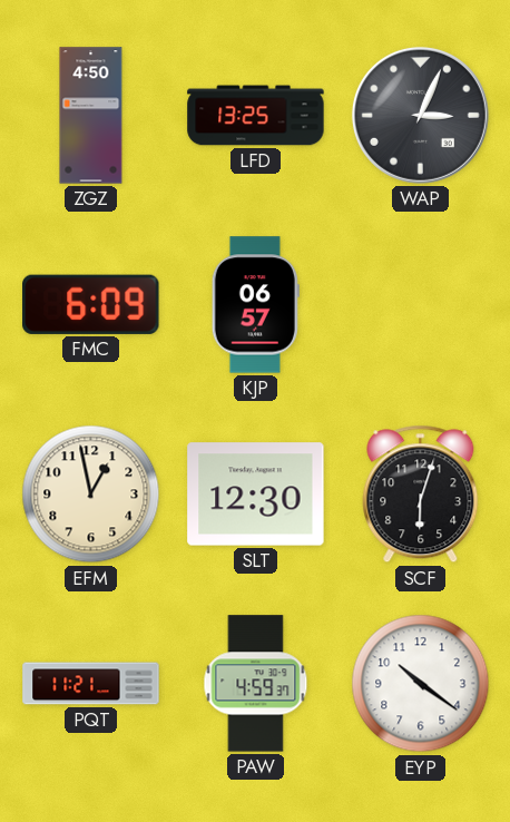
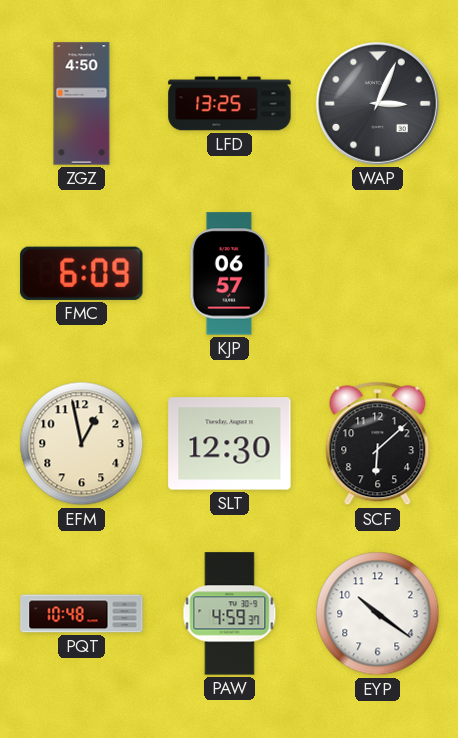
SCF: 6:03 -> 6:08
PQT: 11:21 -> 10:48
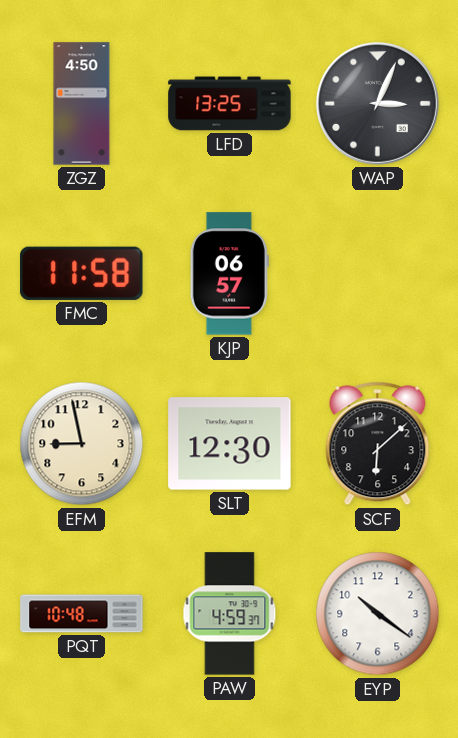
FMC: 6:09 -> 11:58
EFM: 12:58 -> 8:58
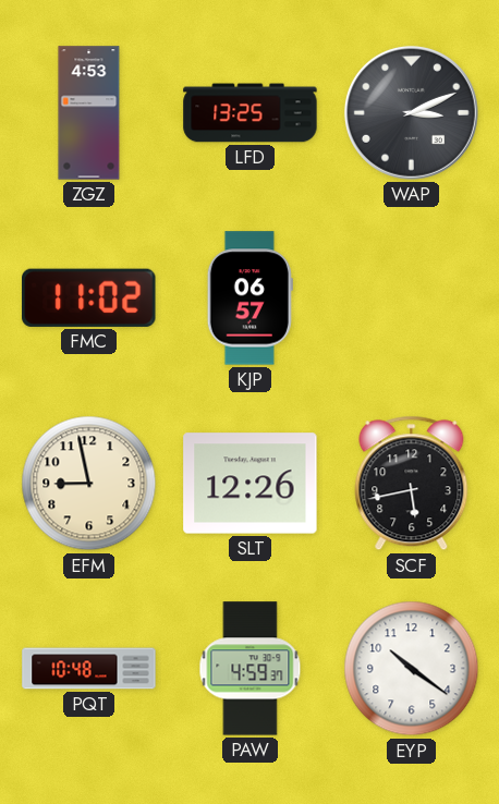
ZGZ: 4:50 -> 4:53
WAP: 3:04 -> 3:11
FMC: 11:58 -> 11:02
SLT: 12:30 -> 12:26
SCF: 6:08 -> 5:43
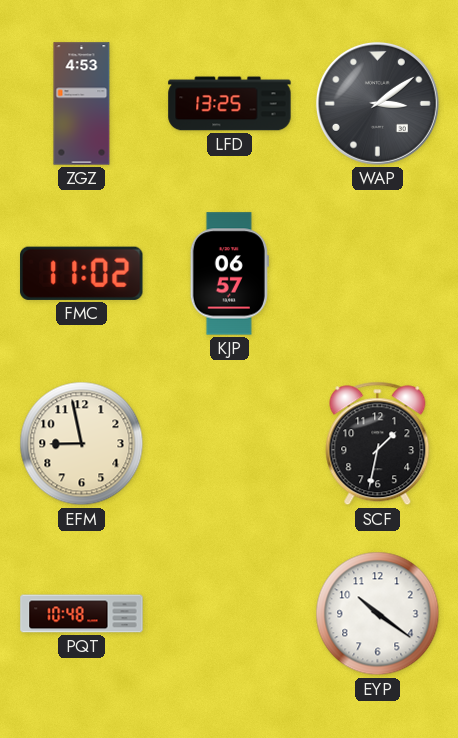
WAP: 3:11 -> 3:09
SLT: 12:26 -> none
SCF: 5:43 -> 1:32
PAW: 4:59 -> none
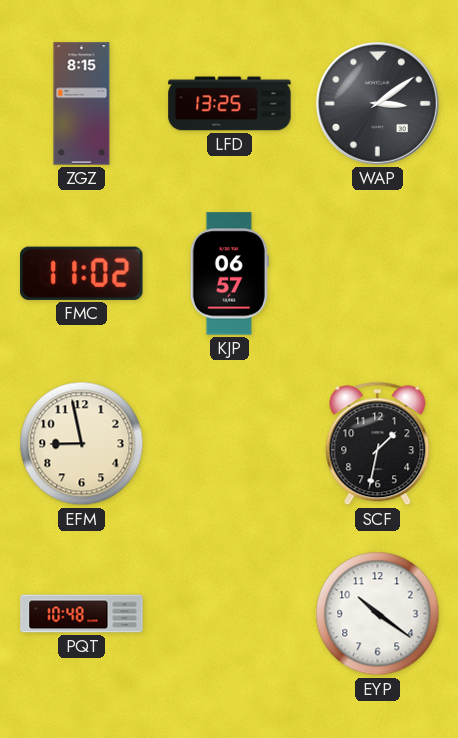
ZGZ: 4:53 -> 8:15
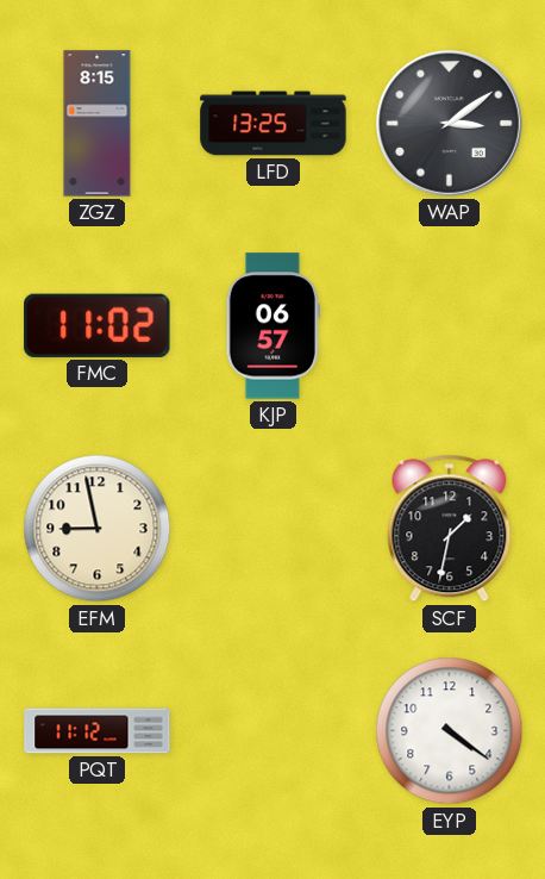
PQT: 10:48 -> 11:12
EYP: 10:21 -> 4:21
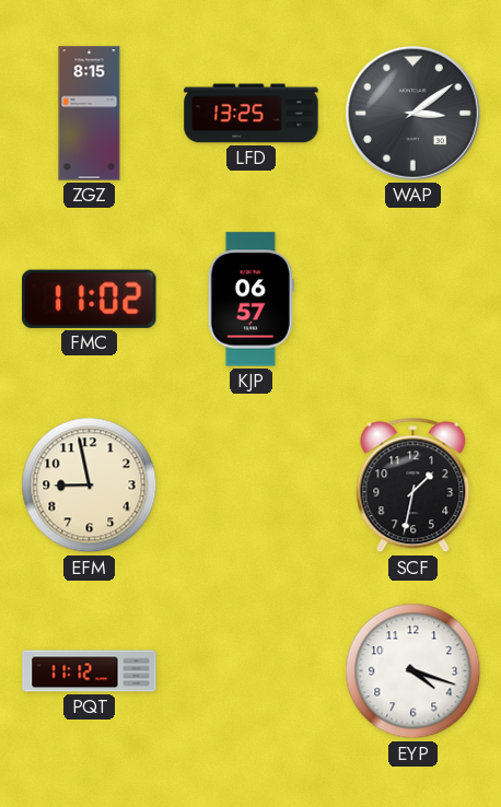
EYP: 4:21 -> 4:18
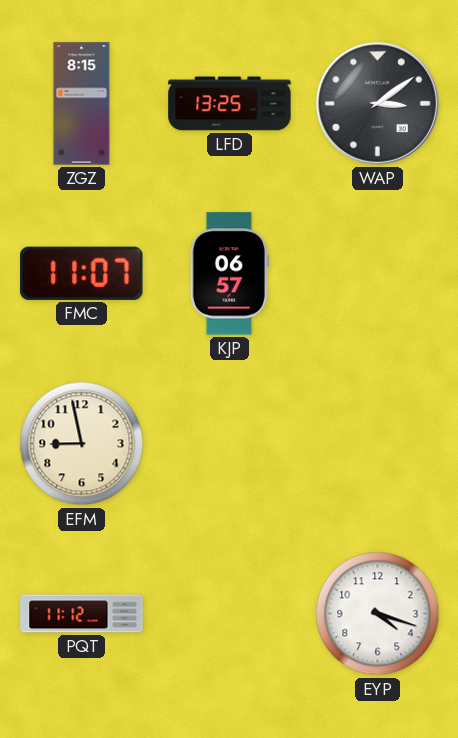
FMC: 11:02 -> 11:07
SCF: 1:32 -> none
